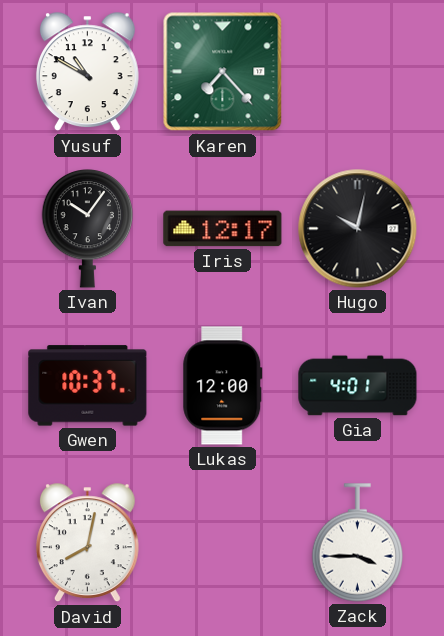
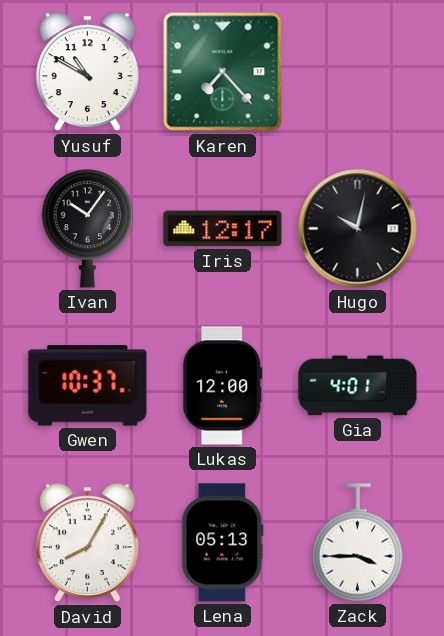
David: 8:02 -> 8:05
Lena: none -> 05:13
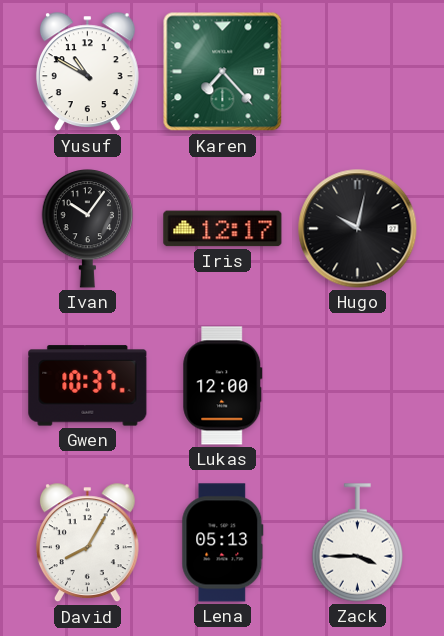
Gia: 4:01 -> none
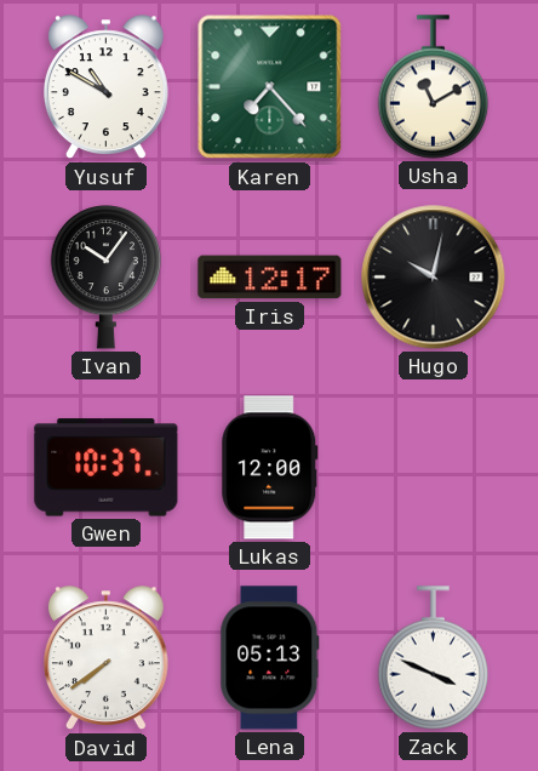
Usha: none -> 11:10
David: 8:05 -> 7:39
Zack: 3:45 -> 3:49
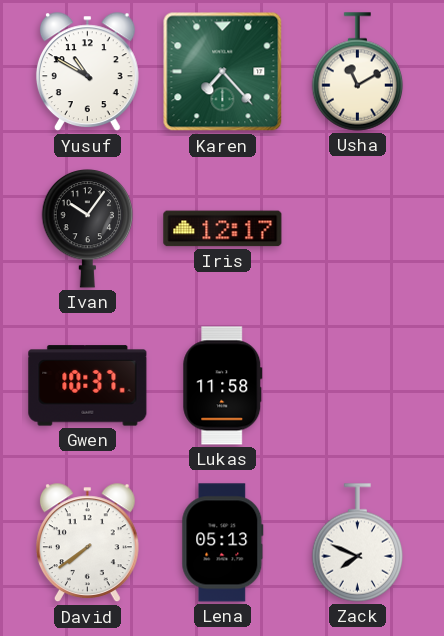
Hugo: 10:02 -> none
Lukas: 12:00 -> 11:58
Zack: 3:49 -> 7:49
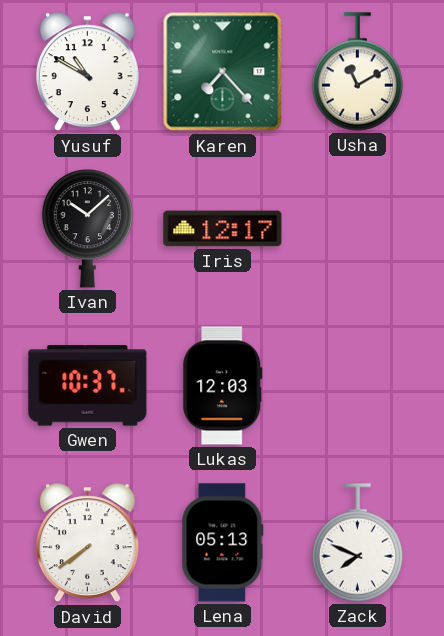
Ivan: 10:06 -> 10:08
Lukas: 11:58 -> 12:03
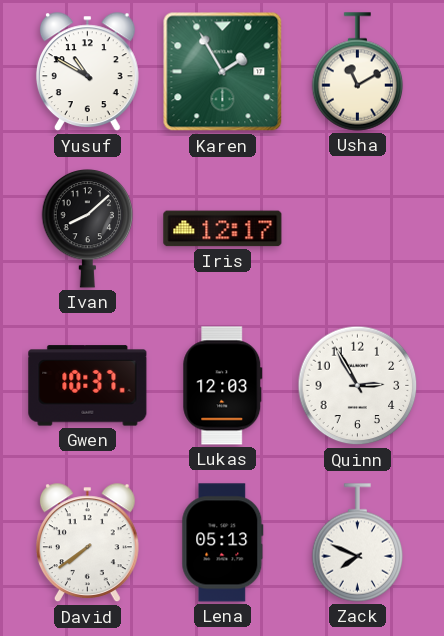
Karen: 7:23 -> 1:55
Ivan: 10:08 -> 8:08
Quinn: none -> 2:55
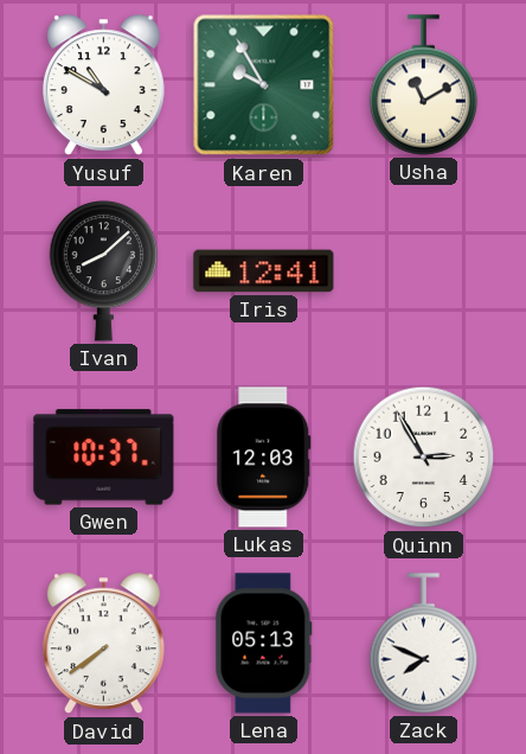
Karen: 1:55 -> 9:55
Iris: 12:17 -> 12:41
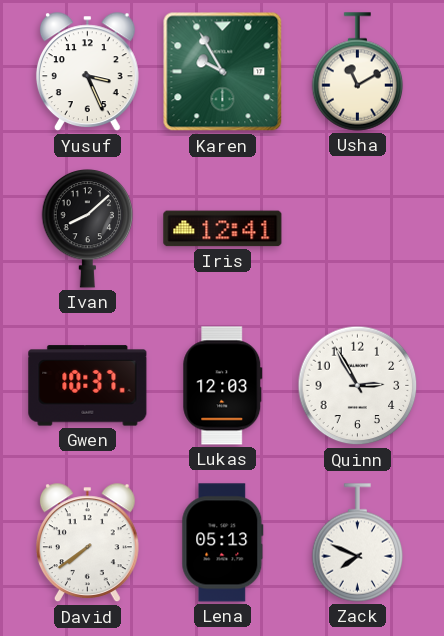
Yusuf: 10:50 -> 3:26
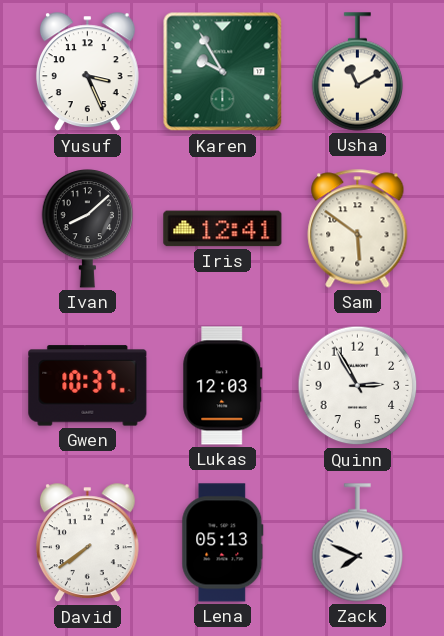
Sam: none -> 5:51
